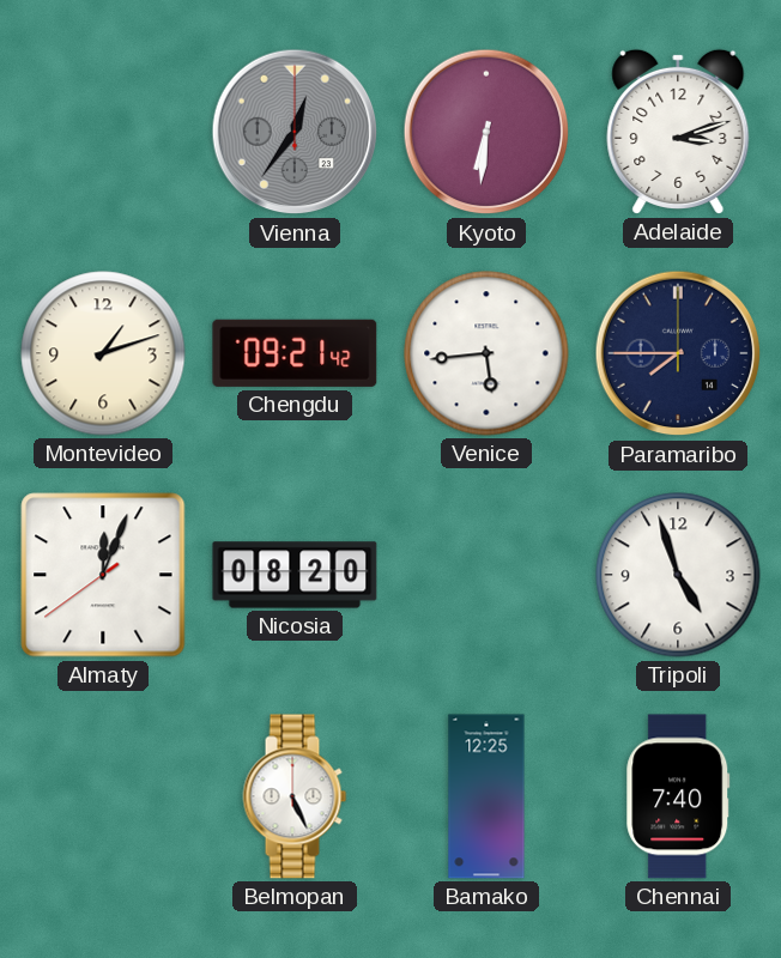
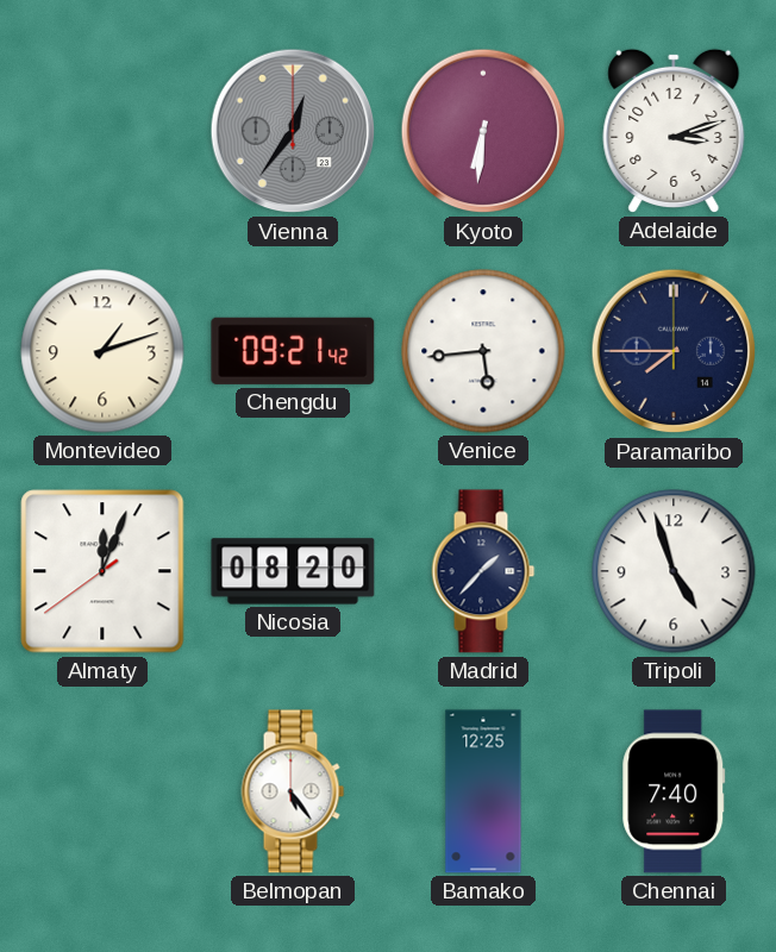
Madrid: none -> 1:37
Belmopan: 5:26 -> 5:24
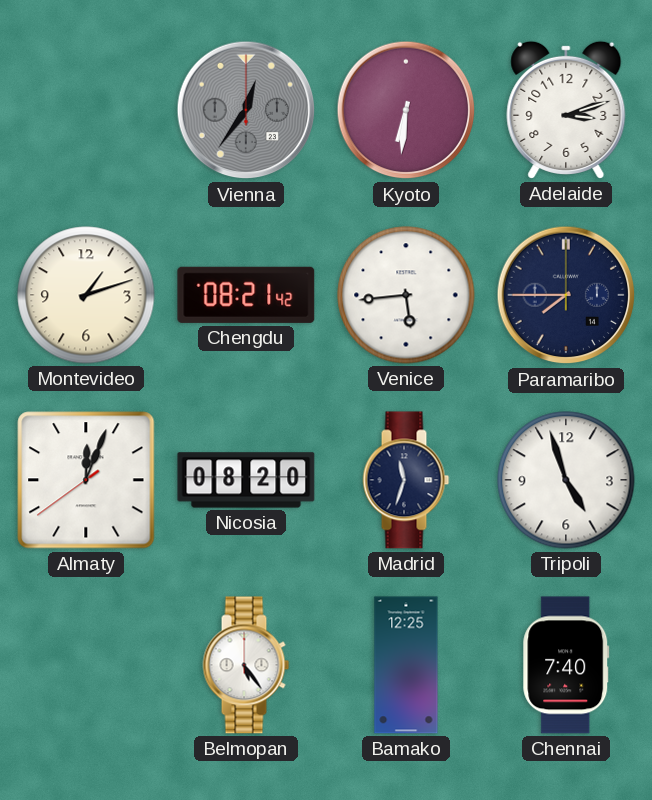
Chengdu: 09:21 -> 08:21
Madrid: 1:37 -> 11:33
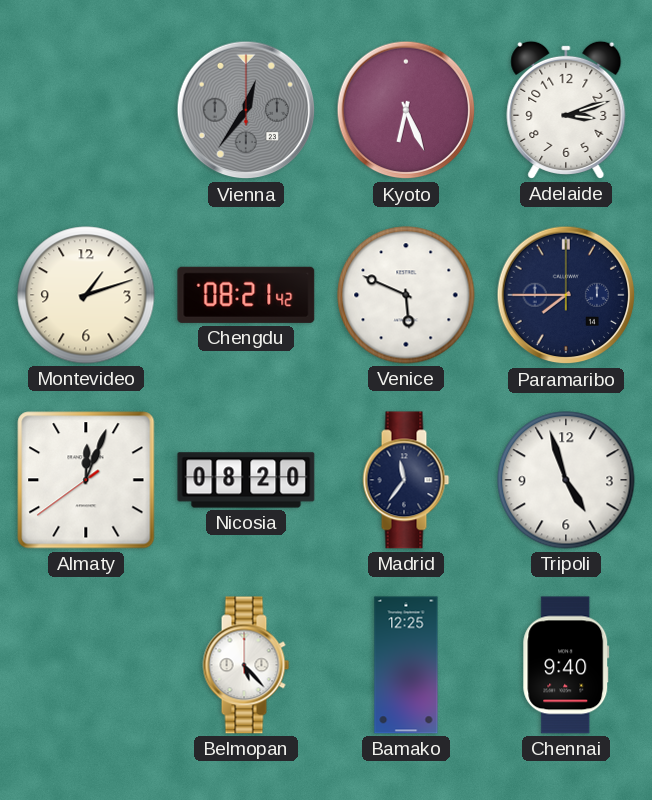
Kyoto: 6:31 -> 6:26
Venice: 5:44 -> 5:49
Madrid: 11:33 -> 11:36
Belmopan: 5:24 -> 5:23
Chennai: 7:40 -> 9:40
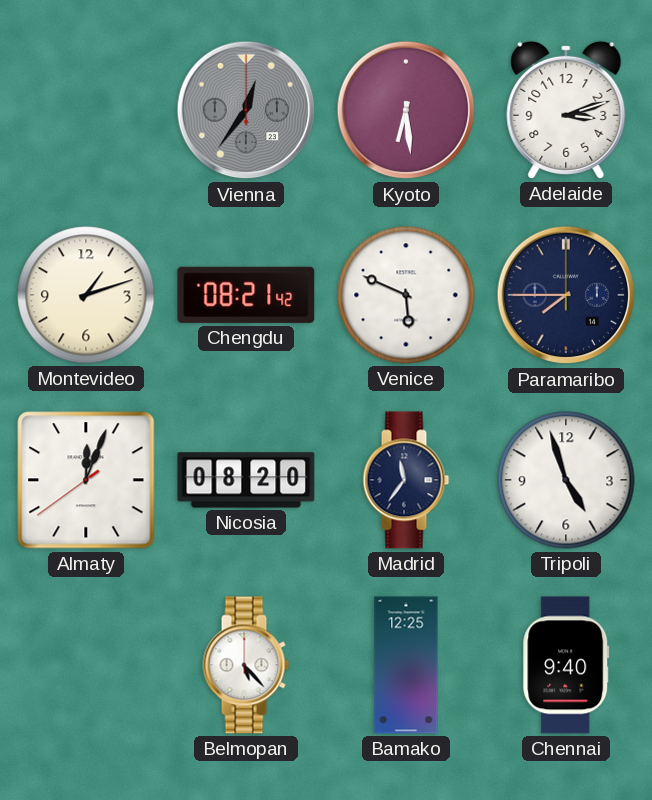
Kyoto: 6:26 -> 6:29
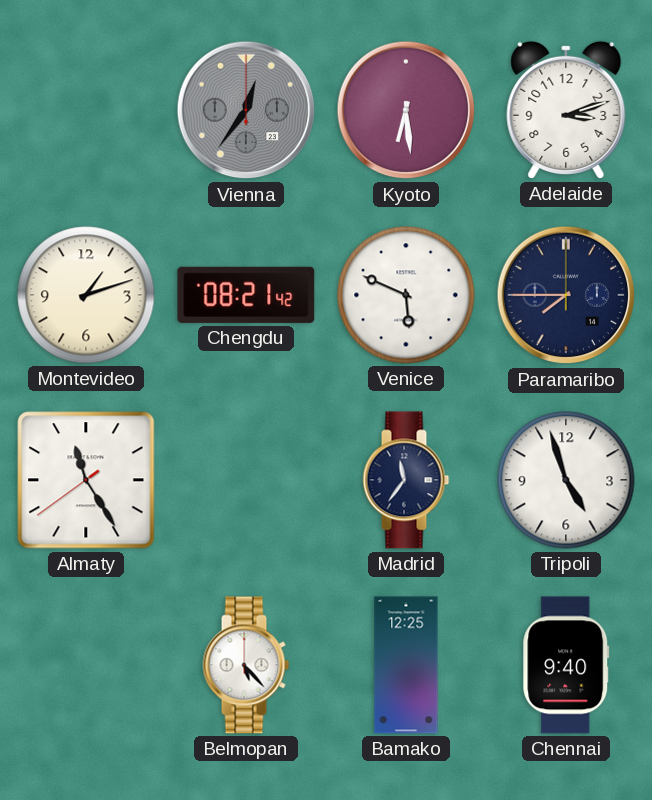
Almaty: 12:03 -> 11:24
Nicosia: 08:20 -> none
